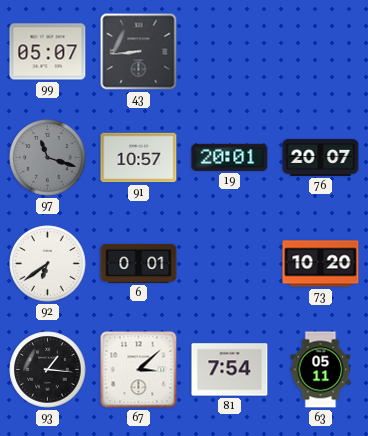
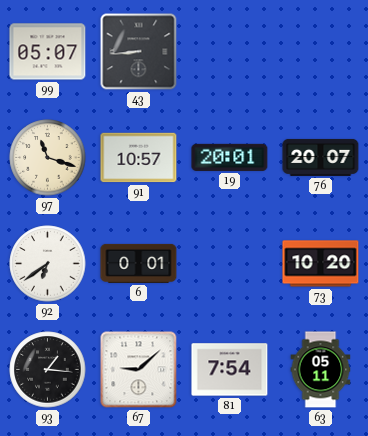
97 dial: grey -> cream
67: 3:08 -> 9:08
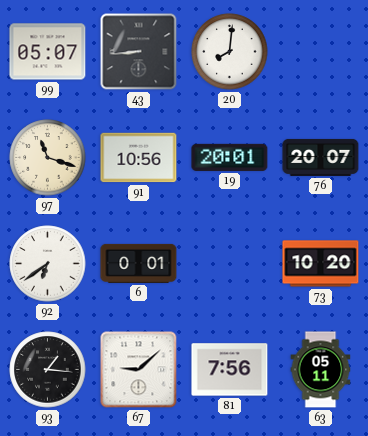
20: none -> 8:01
91: 10:57 -> 10:56
81: 7:54 -> 7:56
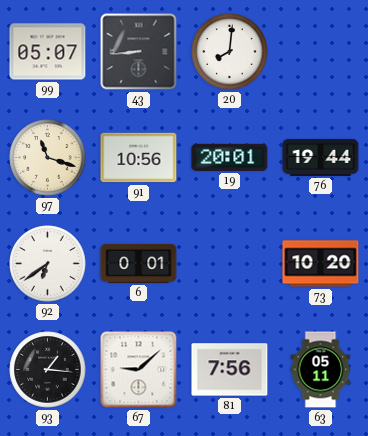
76: 20:07 -> 19:44
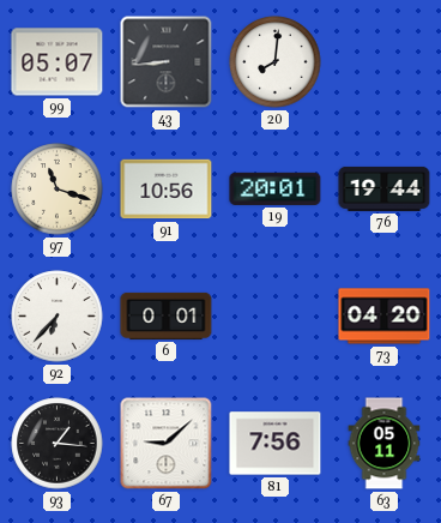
92: 6:39 -> 6:37
73: 10:20 -> 04:20
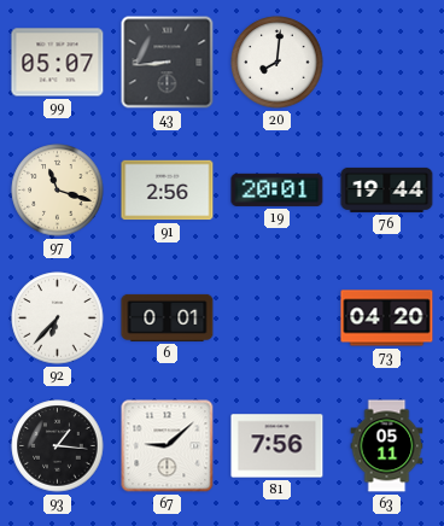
91: 10:56 -> 2:56
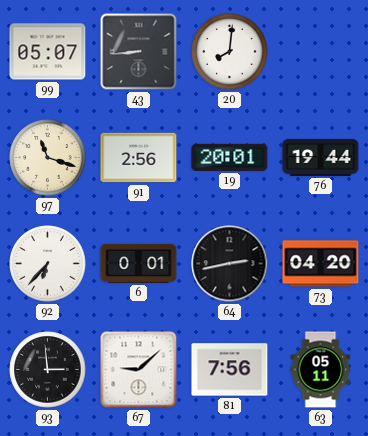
64: none -> 2:43
93: 1:16 -> 2:59
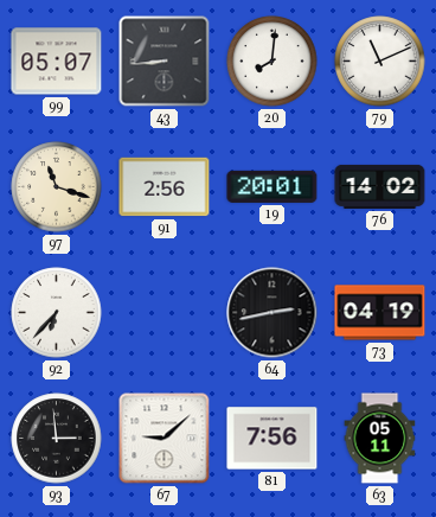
79: none -> 11:11
76: 19:44 -> 14:02
6: 0:01 -> none
73: 04:20 -> 04:19
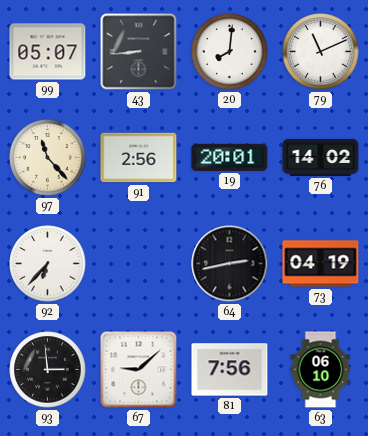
97: 11:18 -> 11:23
63: 05:11 -> 06:10
